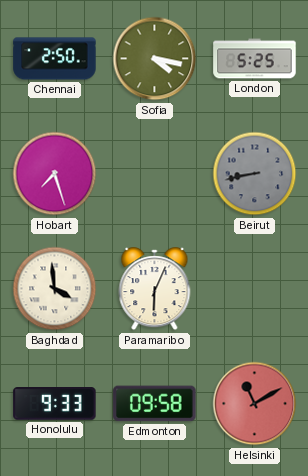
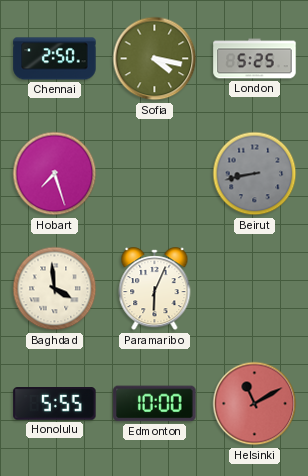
Honolulu: 9:33 -> 5:55
Edmonton: 09:58 -> 10:00
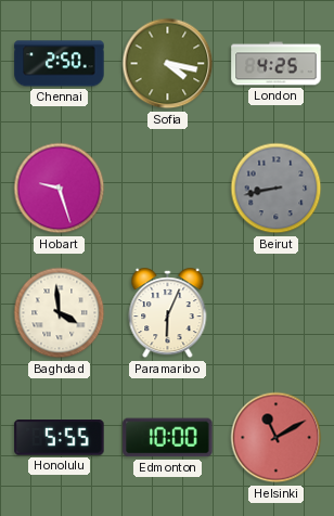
London: 5:25 -> 4:25
Hobart: 7:27 -> 9:27
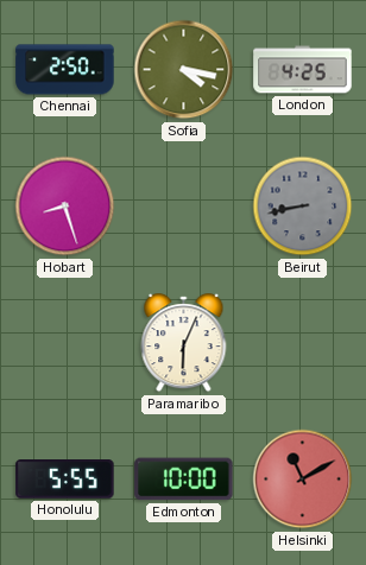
Hobart: 9:27 -> 8:27
Baghdad: 3:59 -> none
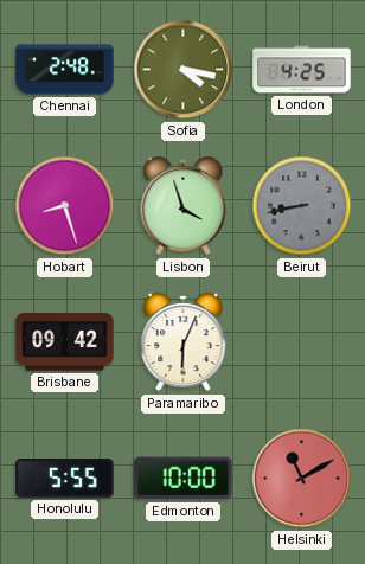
Chennai: 2:50 -> 2:48
Lisbon: none -> 3:57
Brisbane: none -> 09:42
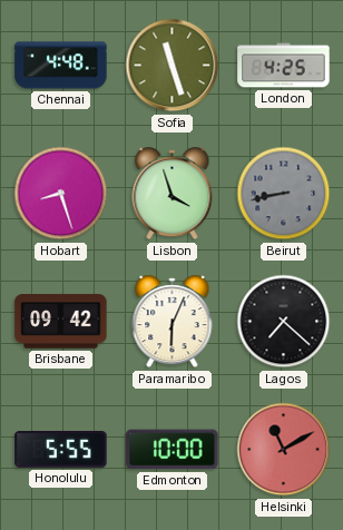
Chennai: 2:48 -> 4:48
Sofia: 4:17 -> 11:27
Lagos: none -> 7:22
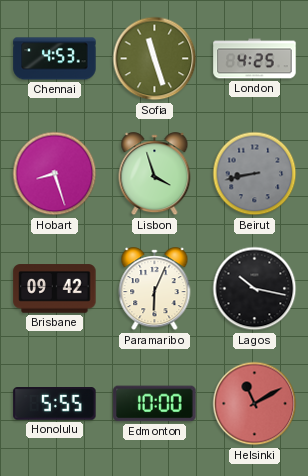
Chennai: 4:48 -> 4:53
Lagos: 7:22 -> 10:17
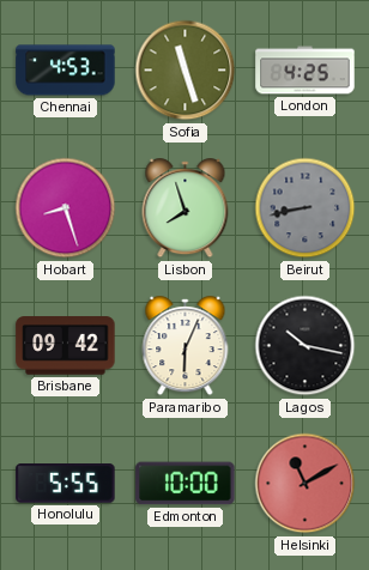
Lisbon: 3:57 -> 7:57
